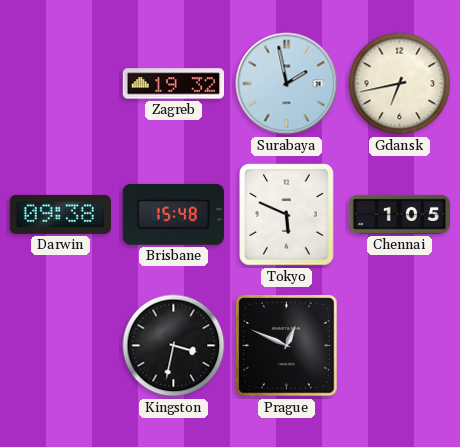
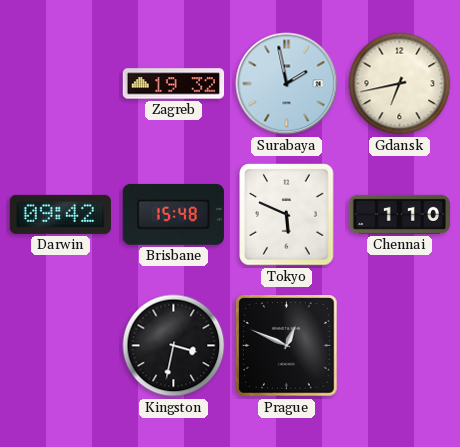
Darwin: 09:38 -> 09:42
Chennai: 1:05 -> 1:10
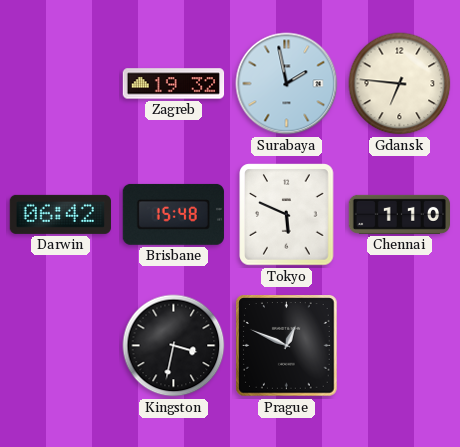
Gdansk: 6:43 -> 6:46
Darwin: 09:42 -> 06:42
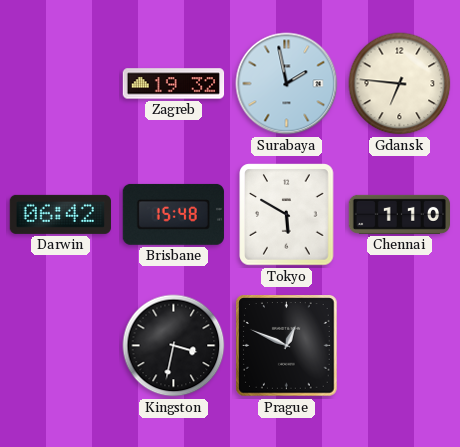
Tokyo: 5:49 -> 5:50
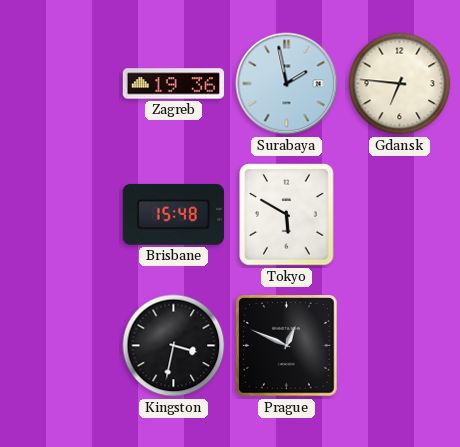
Zagreb: 19:32 -> 19:36
Darwin: 06:42 -> none
Chennai: 1:10 -> none
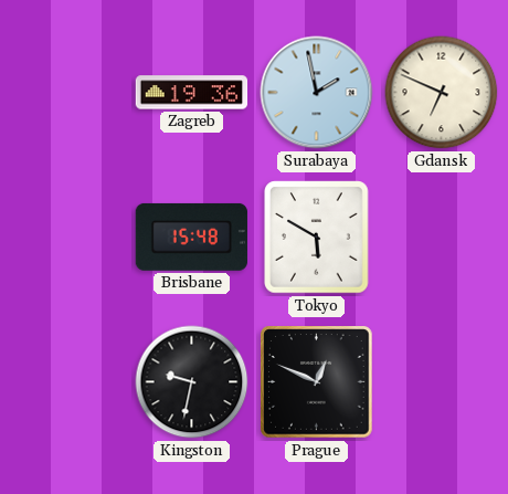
Gdansk: 6:46 -> 6:49
Kingston: 3:32 -> 9:32
